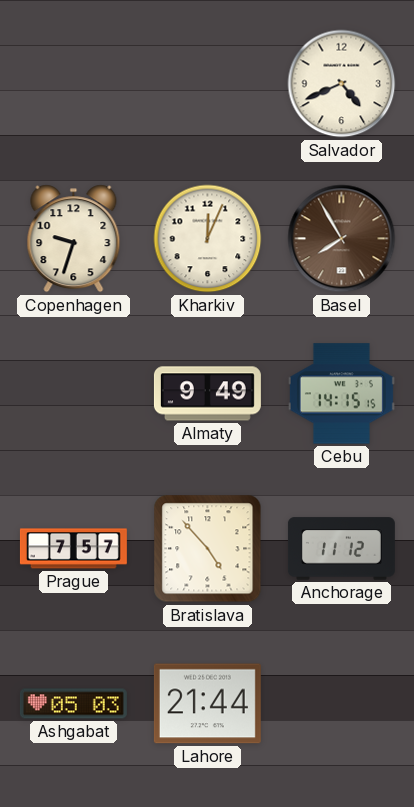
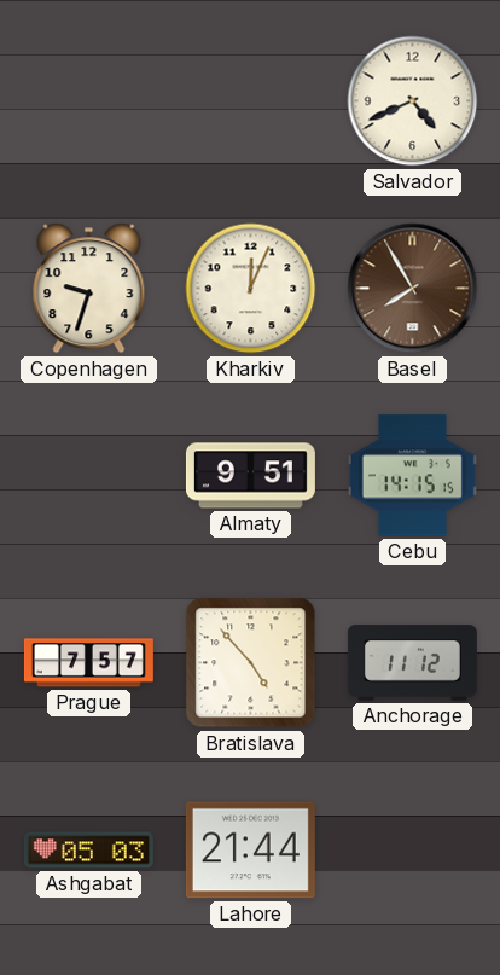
Almaty: 9:49 -> 9:51
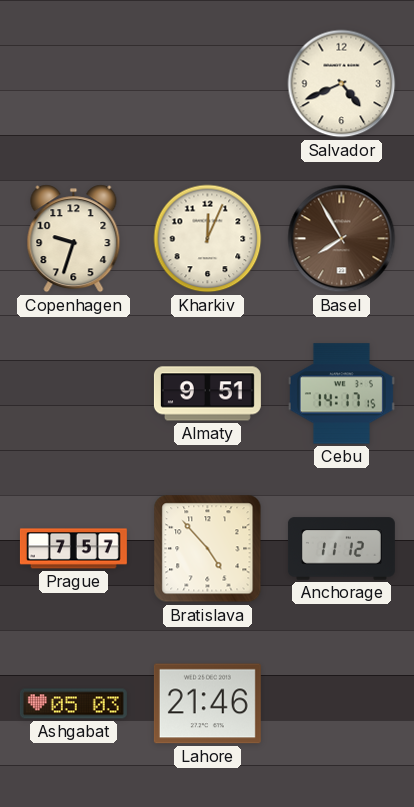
Cebu: 14:15 -> 14:17
Lahore: 21:44 -> 21:46
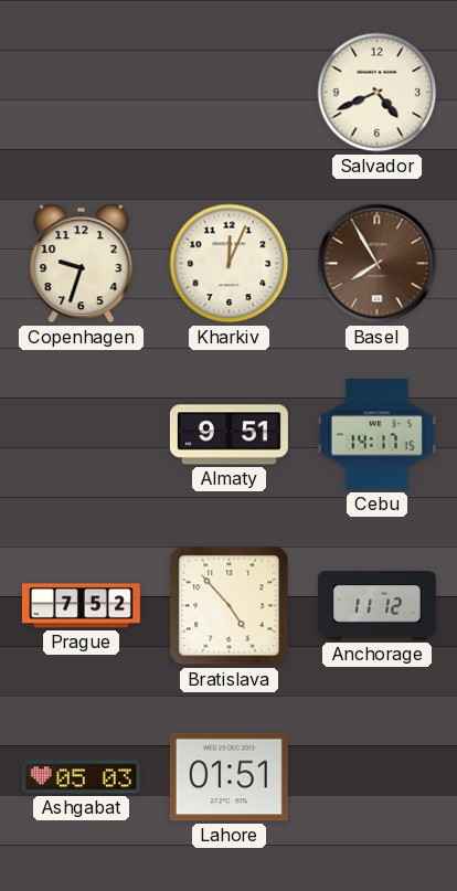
Prague: 7:57 -> 7:52
Lahore: 21:46 -> 01:51
